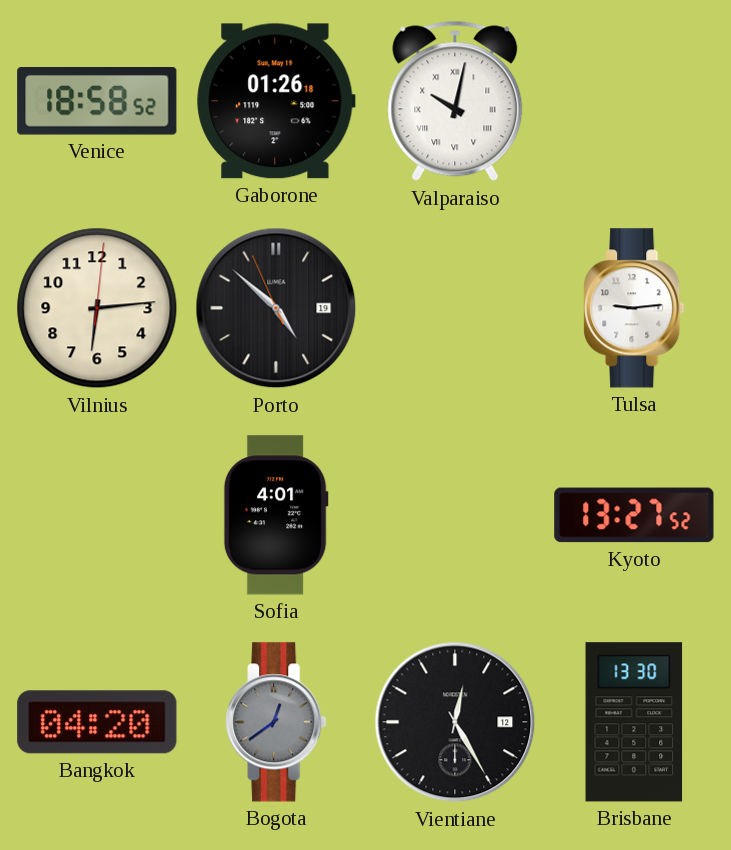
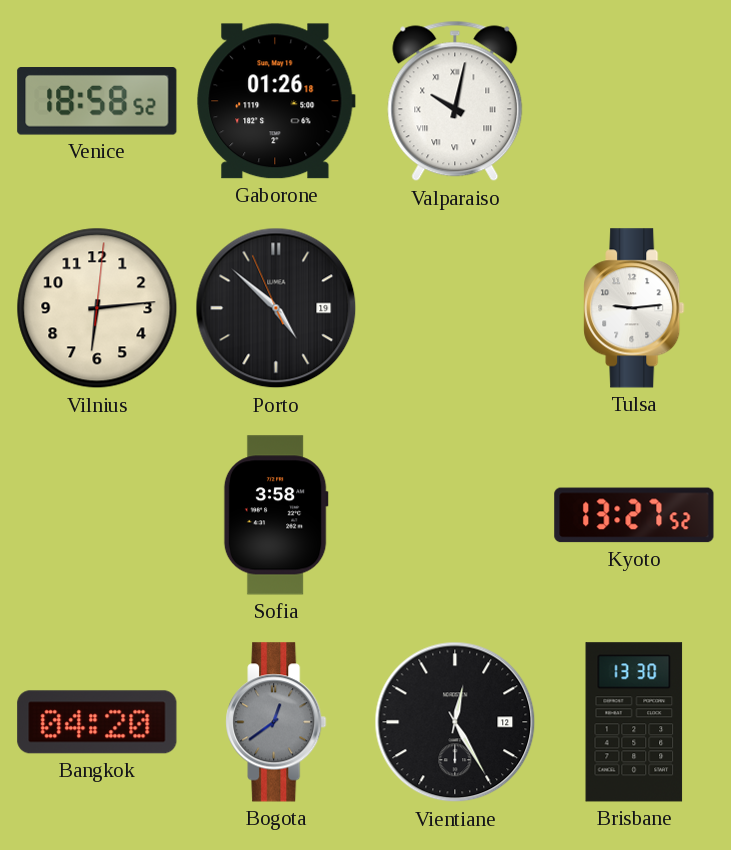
Sofia: 4:01 -> 3:58
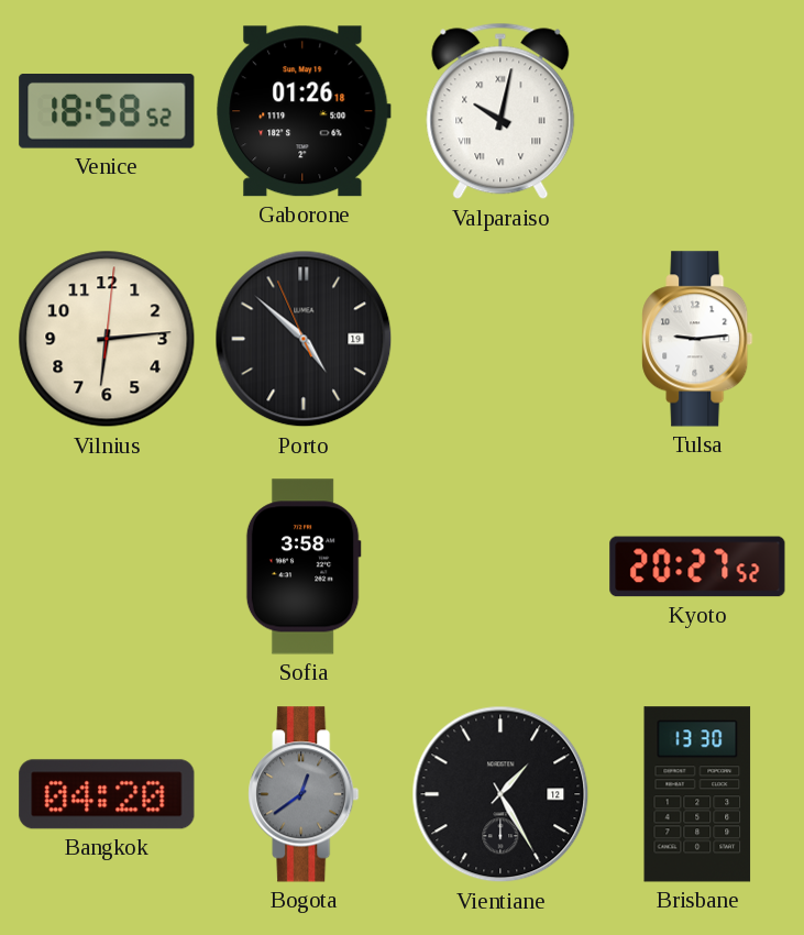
Kyoto: 13:27 -> 20:27
Vientiane: 12:25 -> 1:25
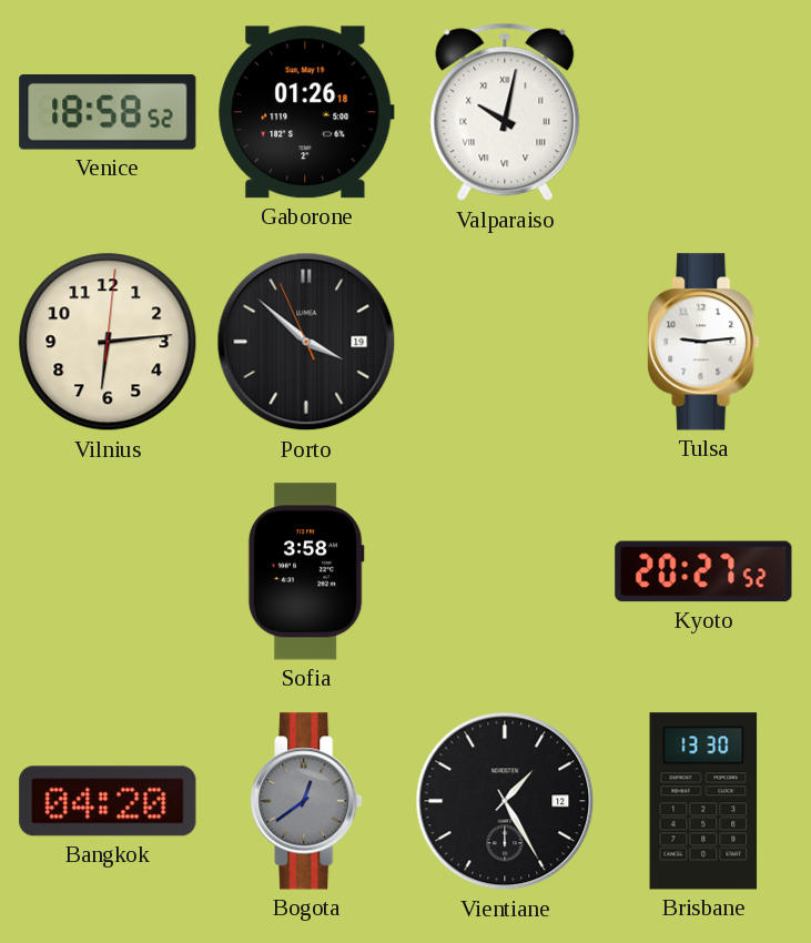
Porto: 4:51 -> 3:51
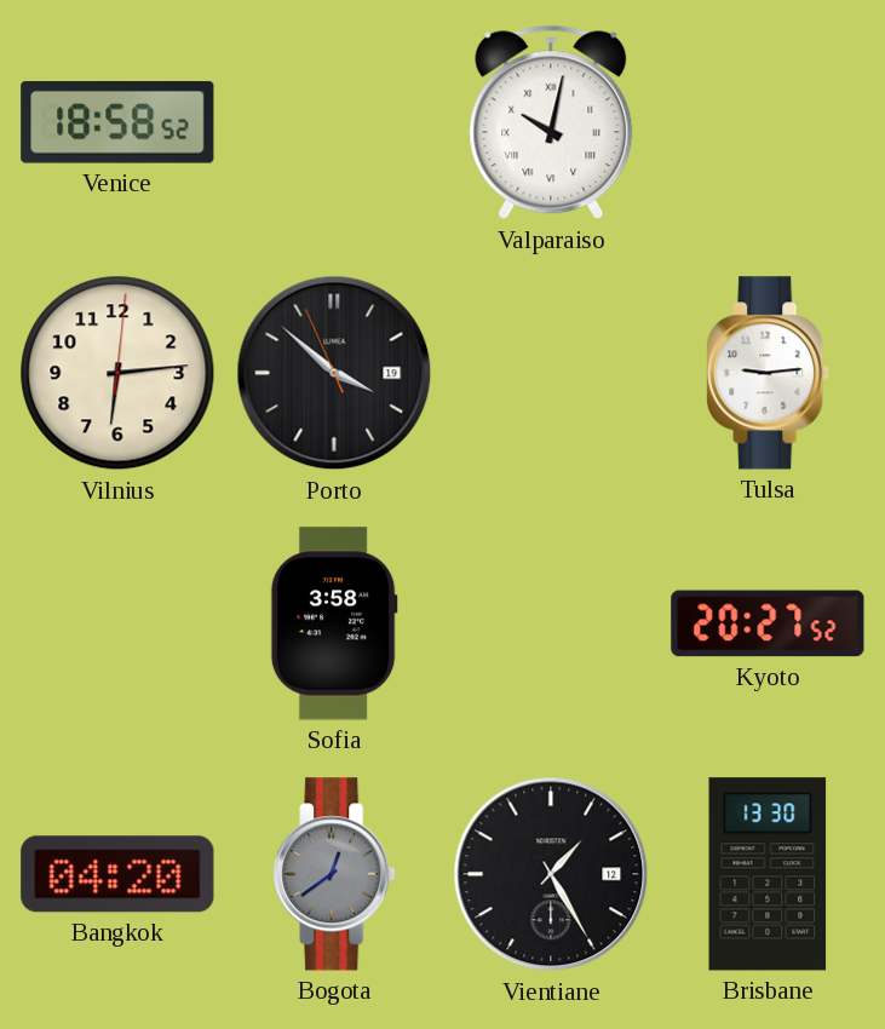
Gaborone: 01:26 -> none
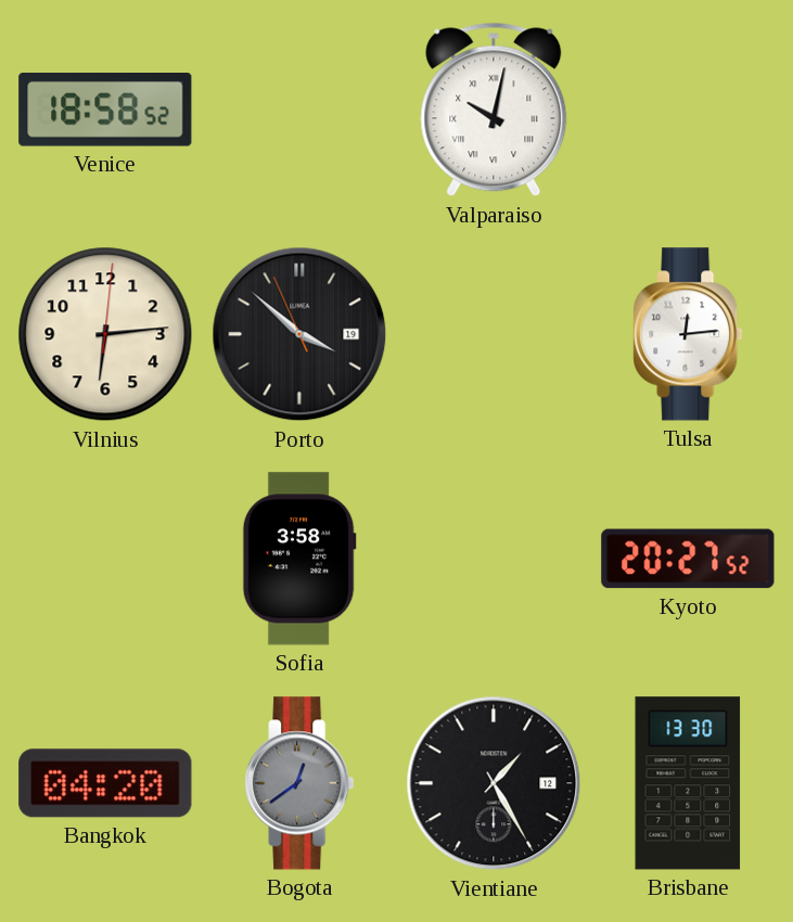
Tulsa: 9:14 -> 12:14
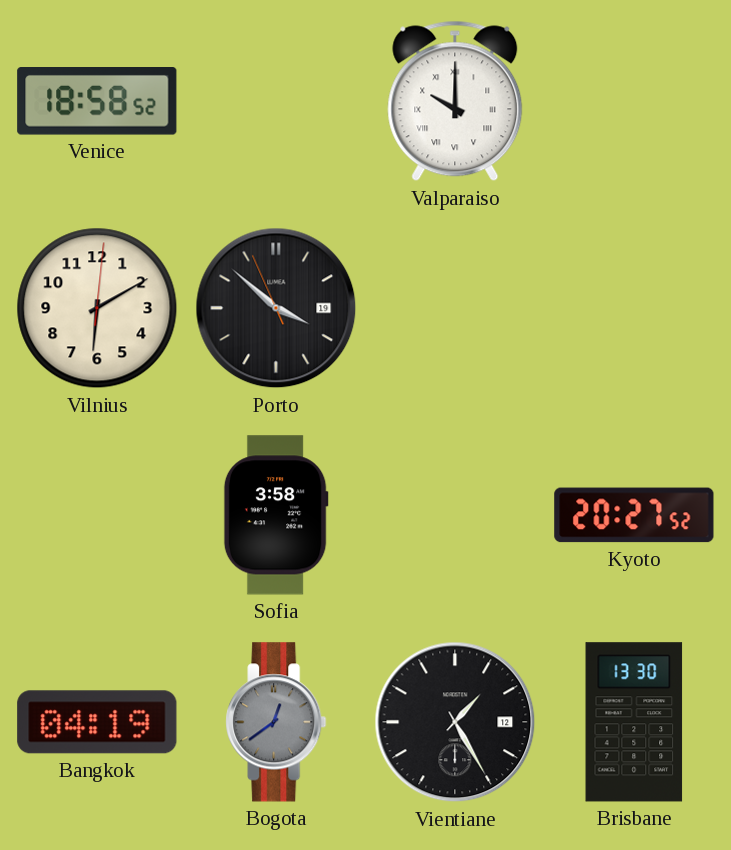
Valparaiso: 10:02 -> 10:00
Vilnius: 6:14 -> 6:10
Tulsa: 12:14 -> none
Bangkok: 04:20 -> 04:19
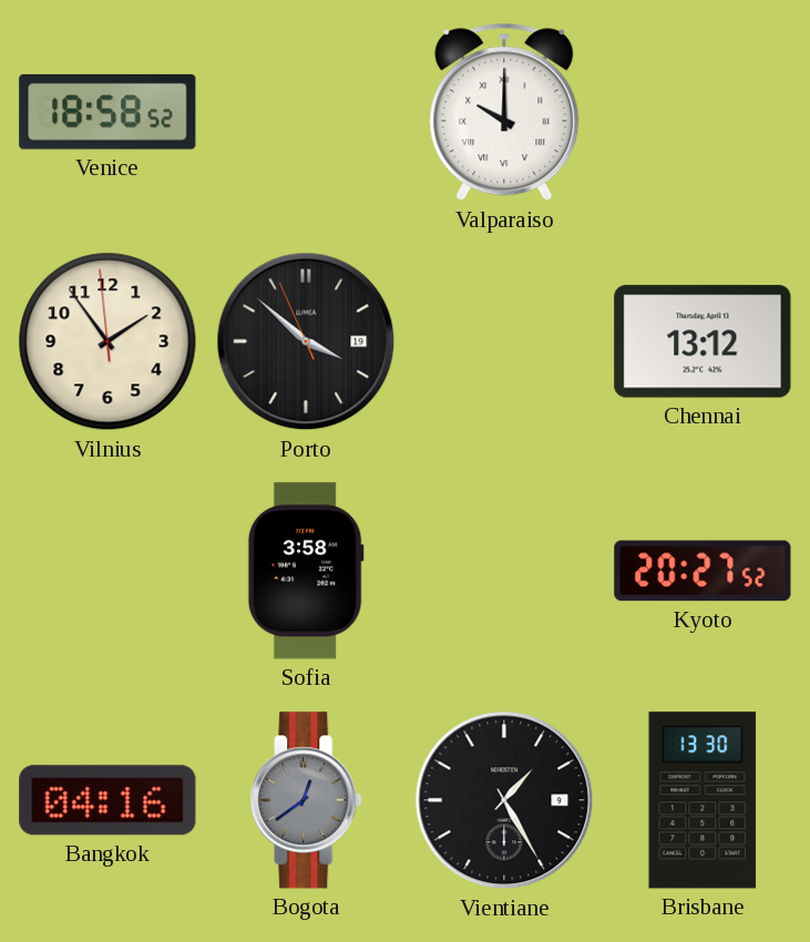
Vilnius: 6:10 -> 1:53
Chennai: none -> 13:12
Bangkok: 04:19 -> 04:16
Vientiane date: 12 -> 9
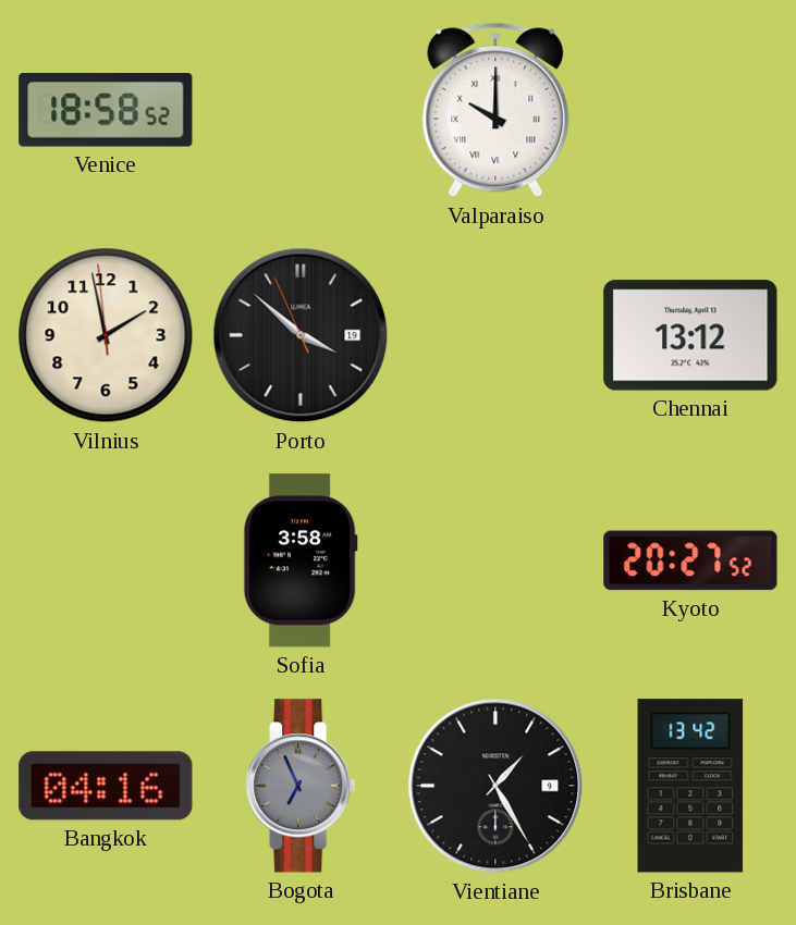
Vilnius: 1:53 -> 1:57
Bogota: 12:39 -> 6:56
Brisbane: 13:30 -> 13:42
